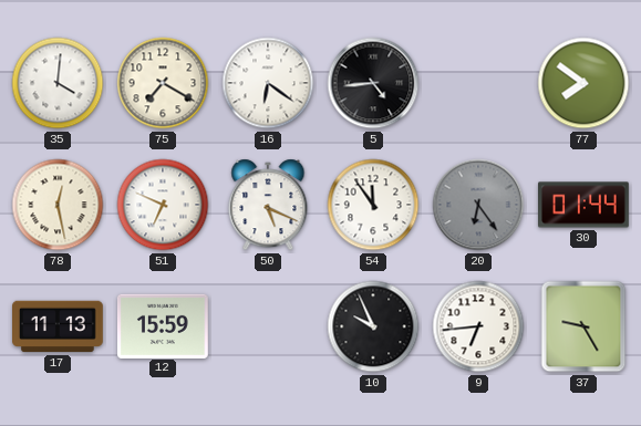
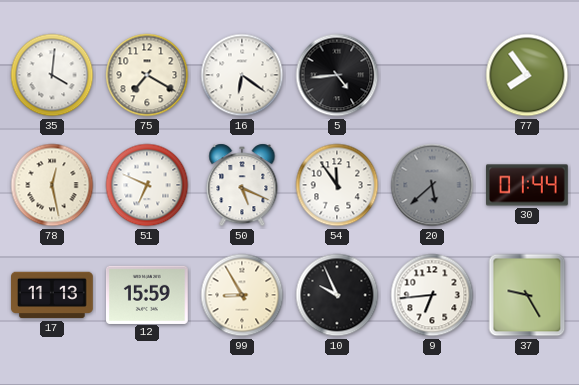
77: 7:51 -> 7:54
20: 6:24 -> 5:38
99: none -> 8:55
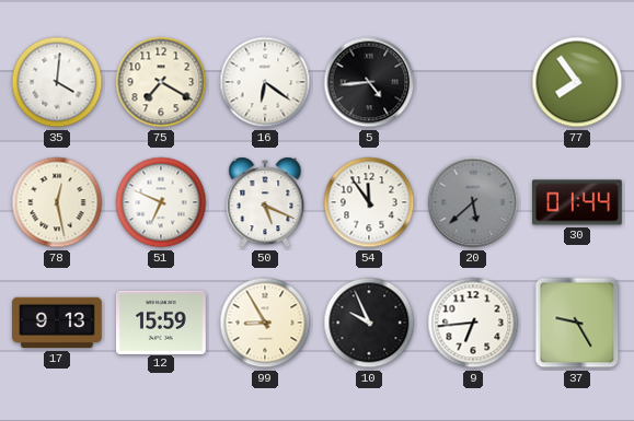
17: 11:13 -> 9:13
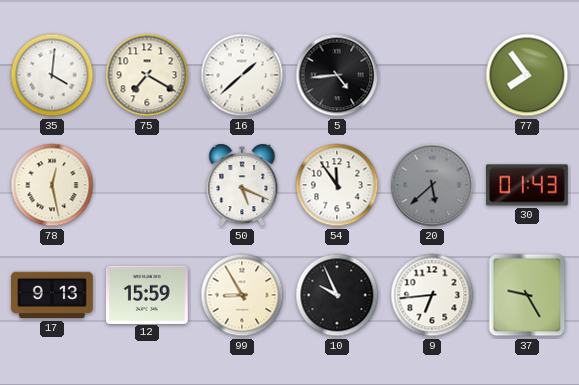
16: 6:21 -> 1:38
51: 6:49 -> none
30: 01:44 -> 01:43
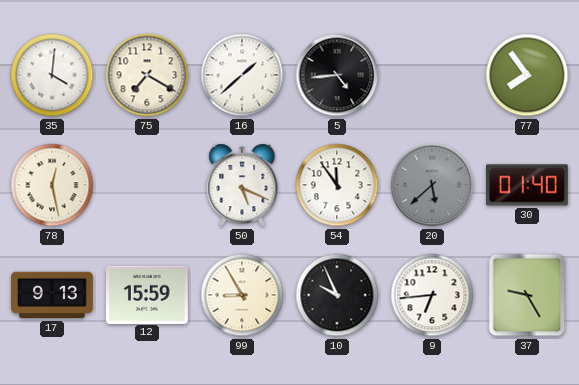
30: 01:43 -> 01:40
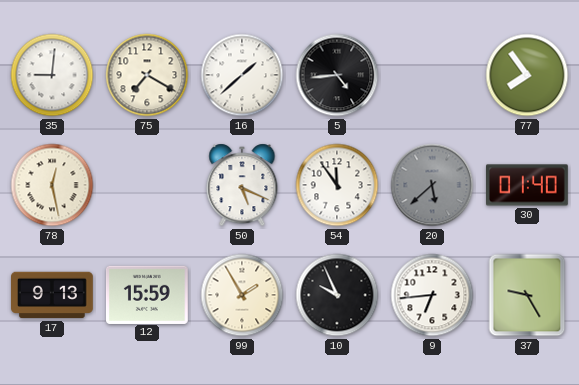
35: 4:01 -> 9:01
99: 8:55 -> 1:55
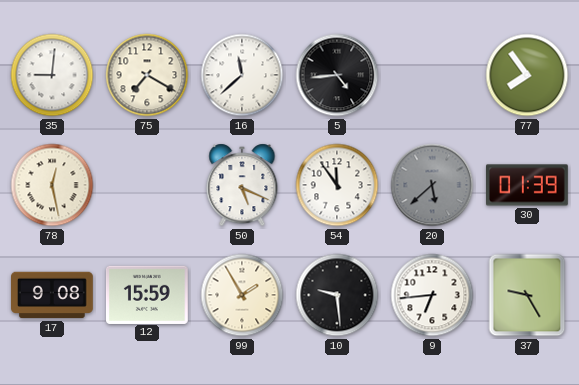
16: 1:38 -> 11:38
30: 01:40 -> 01:39
17: 9:13 -> 9:08
10: 9:56 -> 9:29
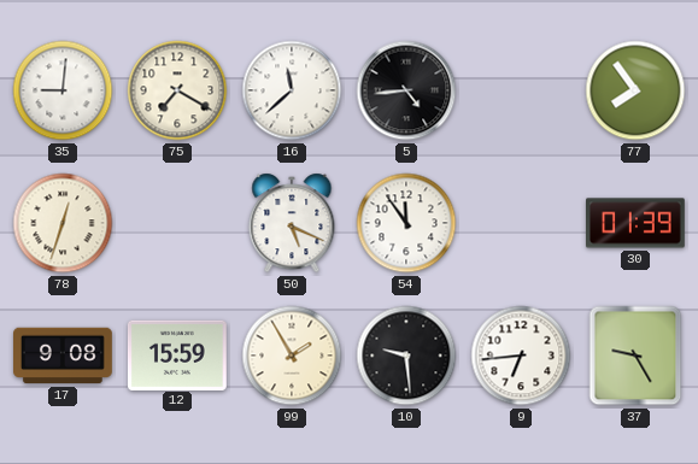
78: 12:28 -> 12:33
20: 5:38 -> none
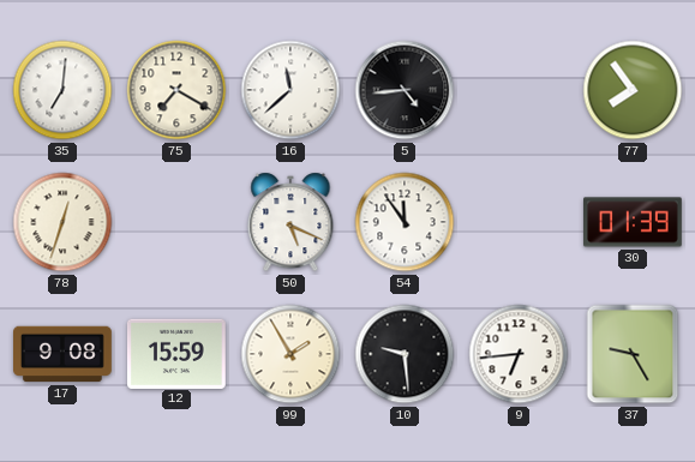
35: 9:01 -> 7:01
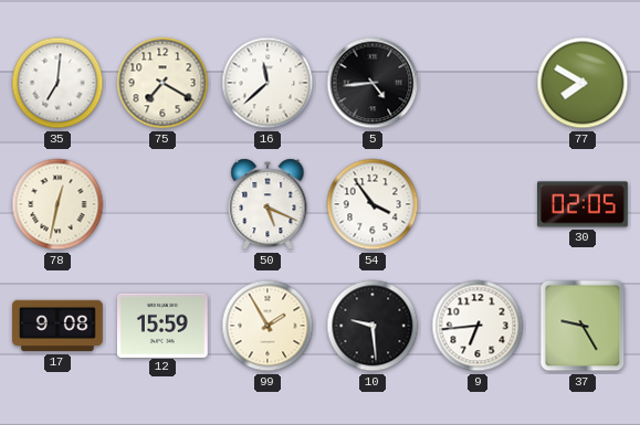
77: 7:54 -> 7:50
78: 12:33 -> 12:32
54: 11:54 -> 3:54
30: 01:39 -> 02:05
